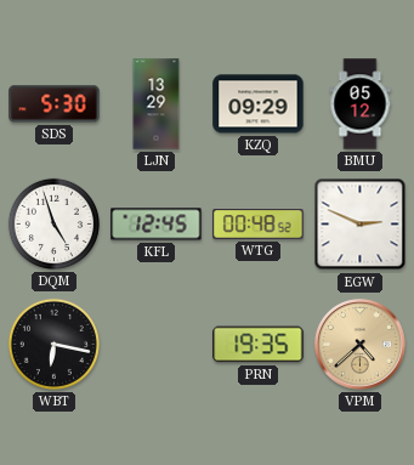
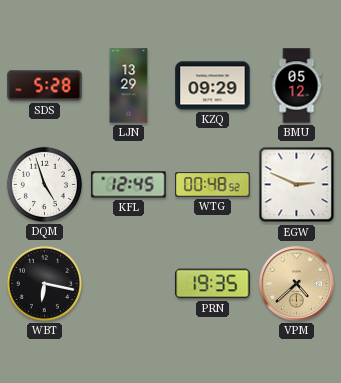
SDS: 5:30 -> 5:28
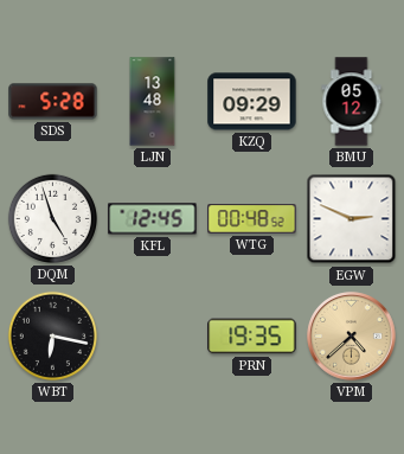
LJN: 13:29 -> 13:48
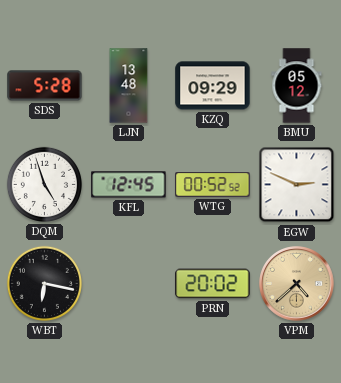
WTG: 00:48 -> 00:52
PRN: 19:35 -> 20:02
